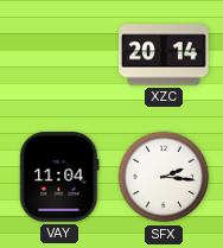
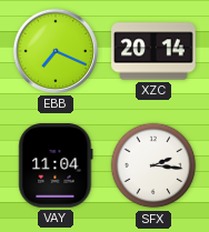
EBB: none -> 7:19
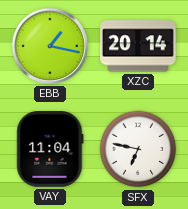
EBB: 7:19 -> 1:17
SFX: 2:16 -> 6:47
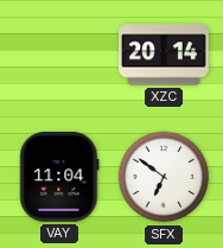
EBB: 1:17 -> none
SFX: 6:47 -> 6:51
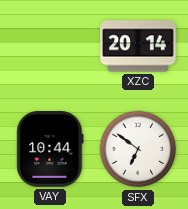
VAY: 11:04 -> 10:44
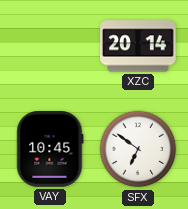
VAY: 10:44 -> 10:45
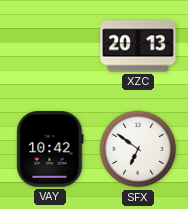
XZC: 20:14 -> 20:13
VAY: 10:45 -> 10:42
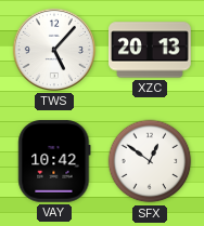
TWS: none -> 5:07
SFX: 6:51 -> 12:51
